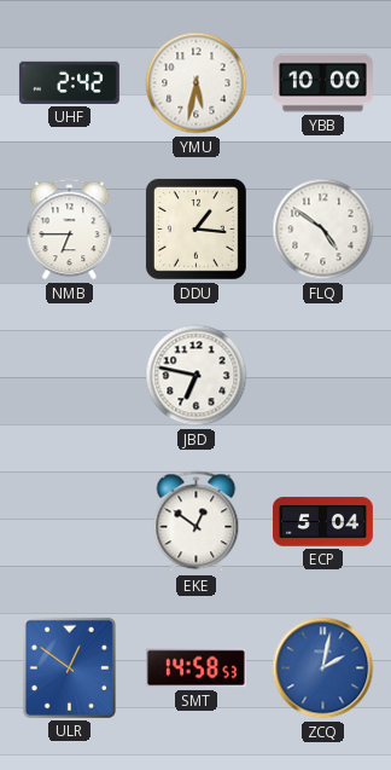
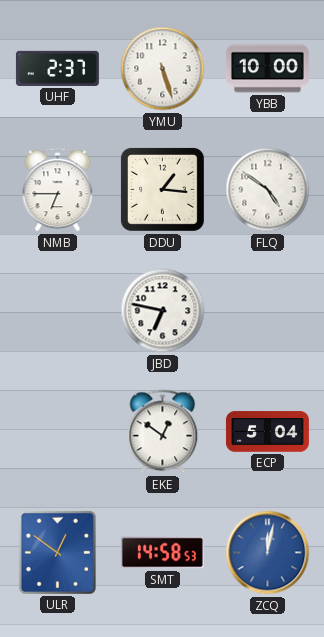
UHF: 2:42 -> 2:37
YMU: 5:32 -> 5:27
ZCQ: 2:02 -> 12:02
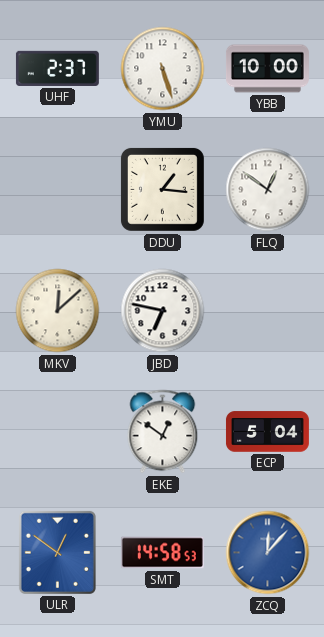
NMB: 6:45 -> none
FLQ: 4:51 -> 12:51
MKV: none -> 12:08
ZCQ: 12:02 -> 12:07
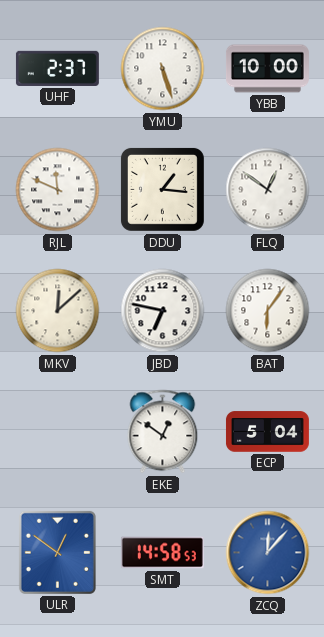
RJL: none -> 11:49
BAT: none -> 6:06
